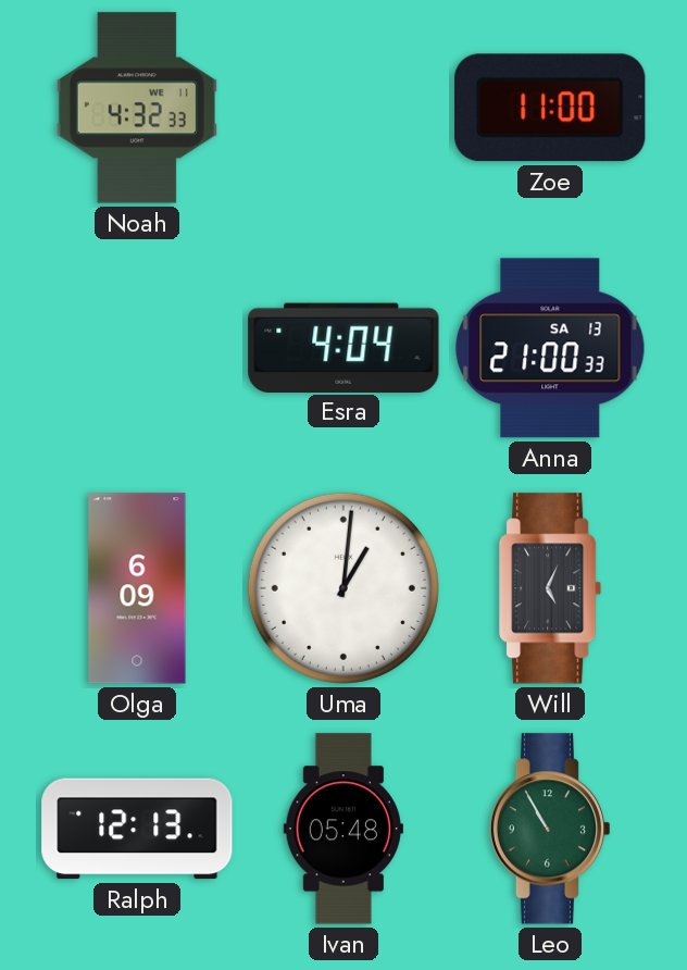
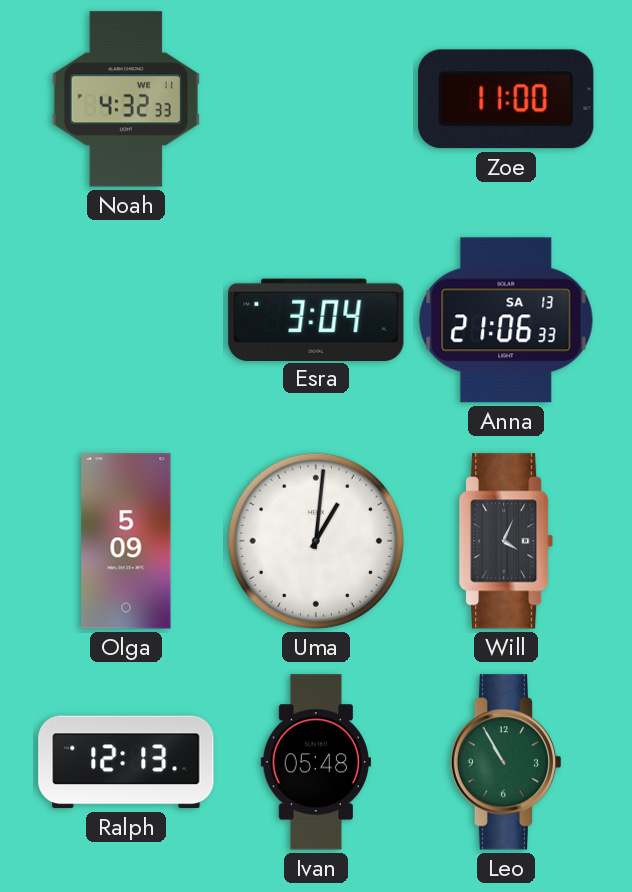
Esra: 4:04 -> 3:04
Anna: 21:00 -> 21:06
Olga: 6:09 -> 5:09
Will: 5:04 -> 4:04
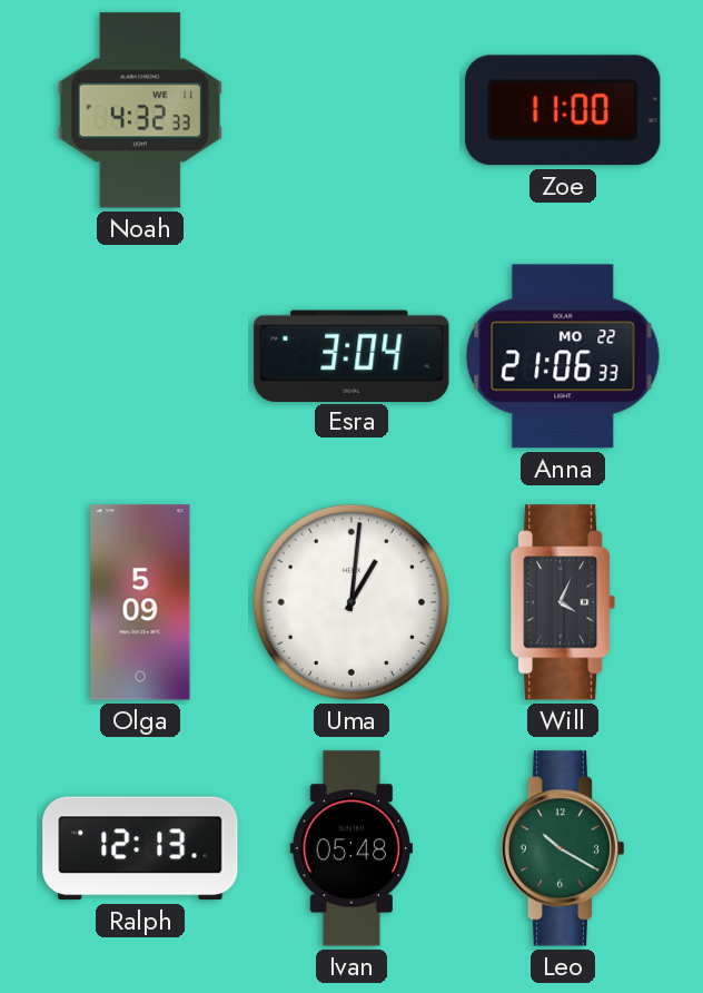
Anna date: SA 13 -> MO 22
Leo: 10:55 -> 10:20
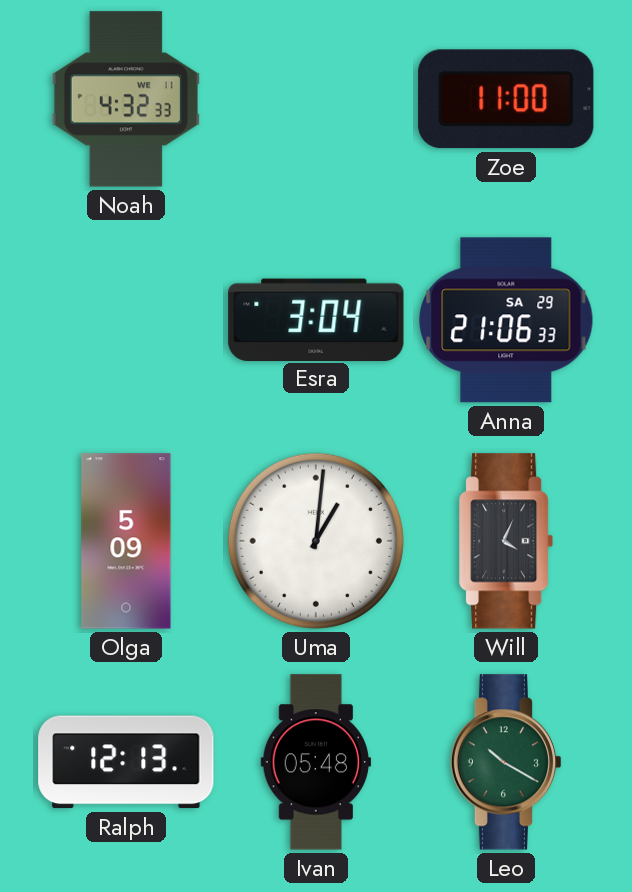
Anna date: MO 22 -> SA 29
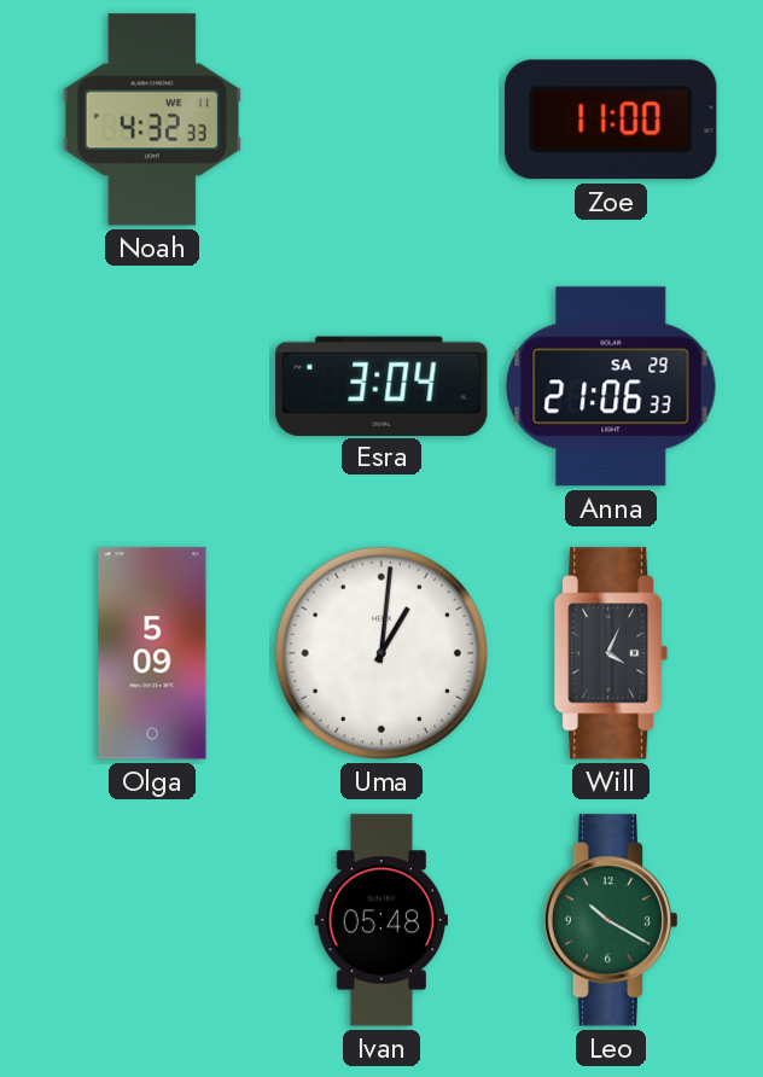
Ralph: 12:13 -> none
